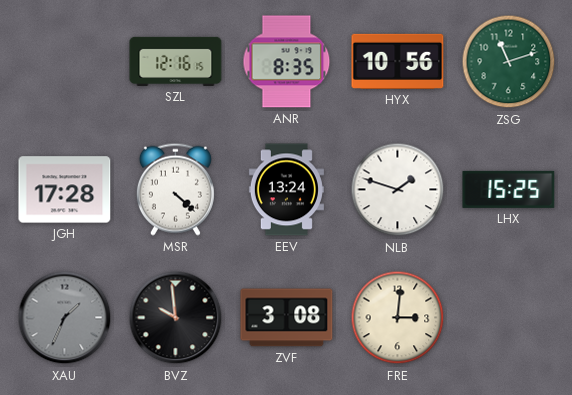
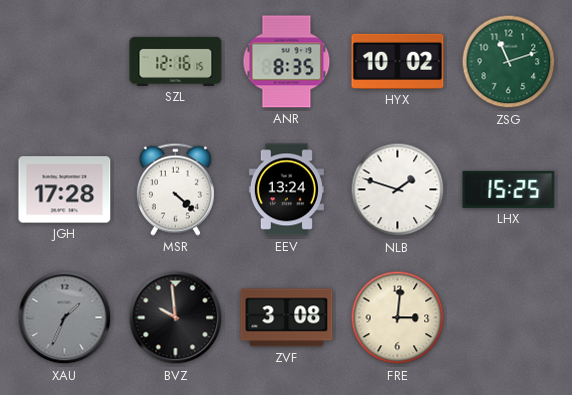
HYX: 10:56 -> 10:02
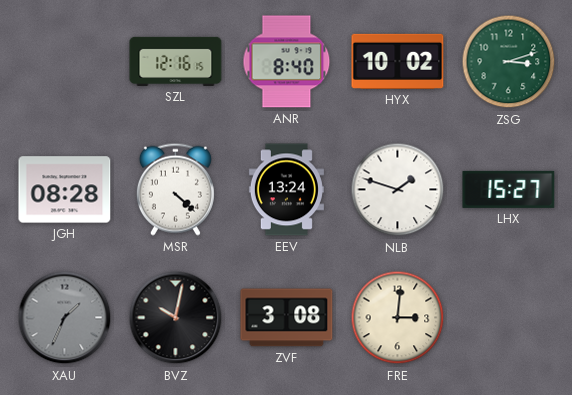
ANR: 8:35 -> 8:40
ZSG: 11:12 -> 3:12
JGH: 17:28 -> 08:28
LHX: 15:25 -> 15:27
BVZ: 9:59 -> 10:02
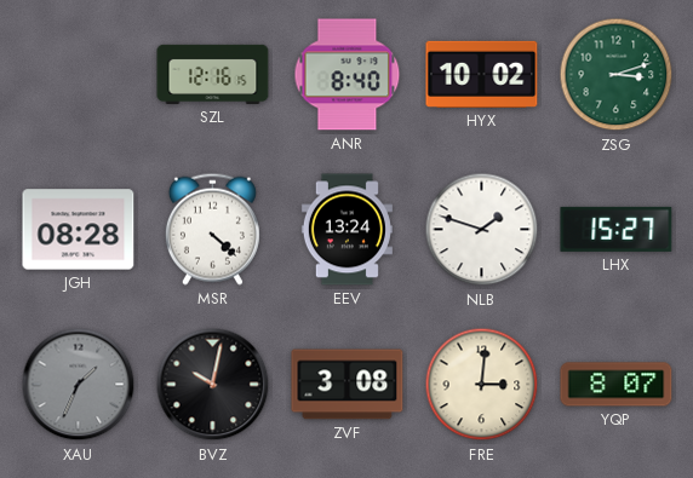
YQP: none -> 8:07
